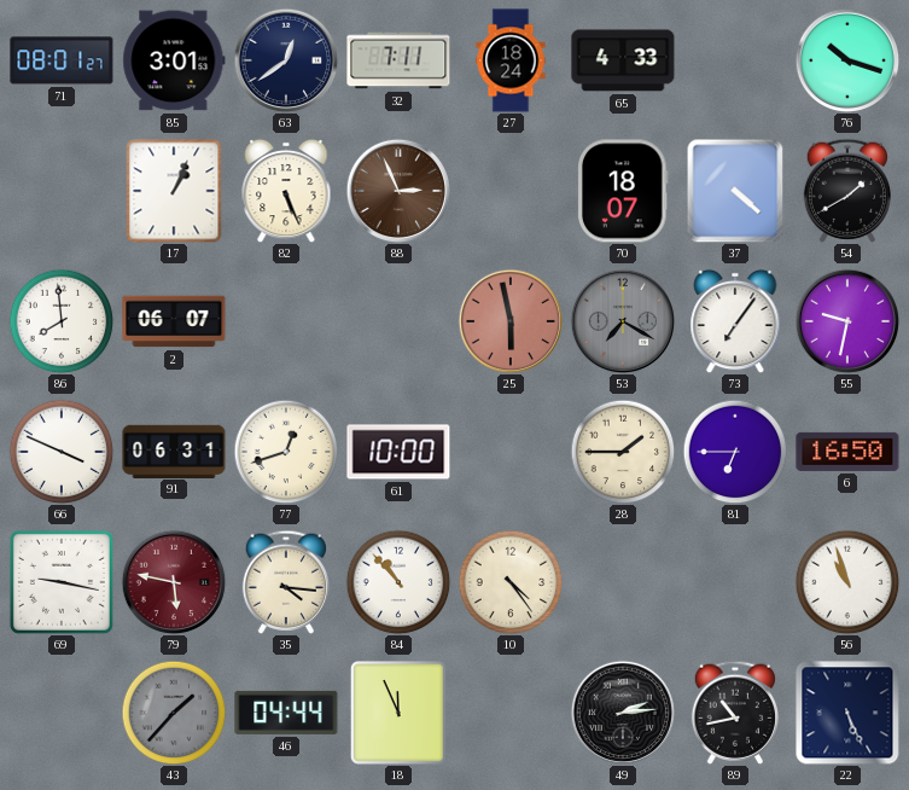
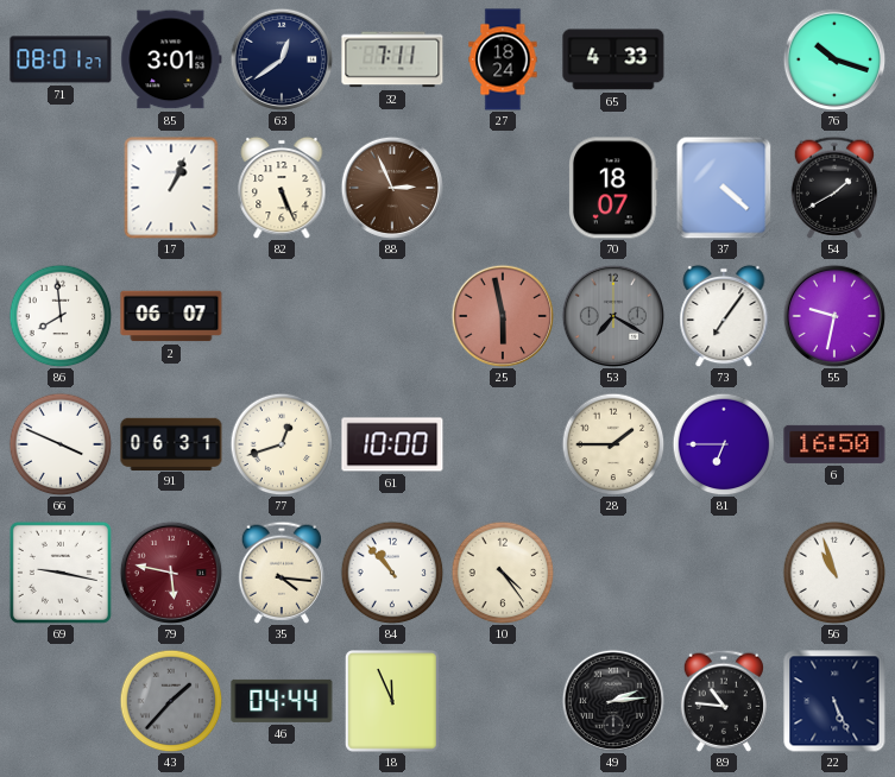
89: 10:43 -> 10:46
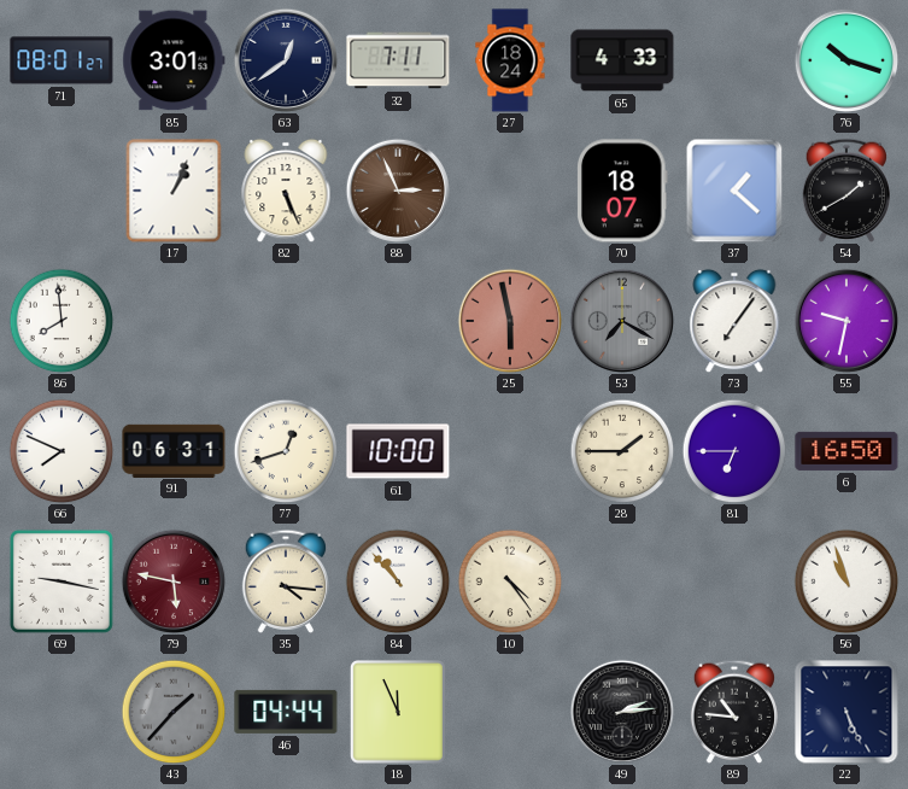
37: 4:22 -> 1:22
2: 06:07 -> none
66: 3:49 -> 7:49
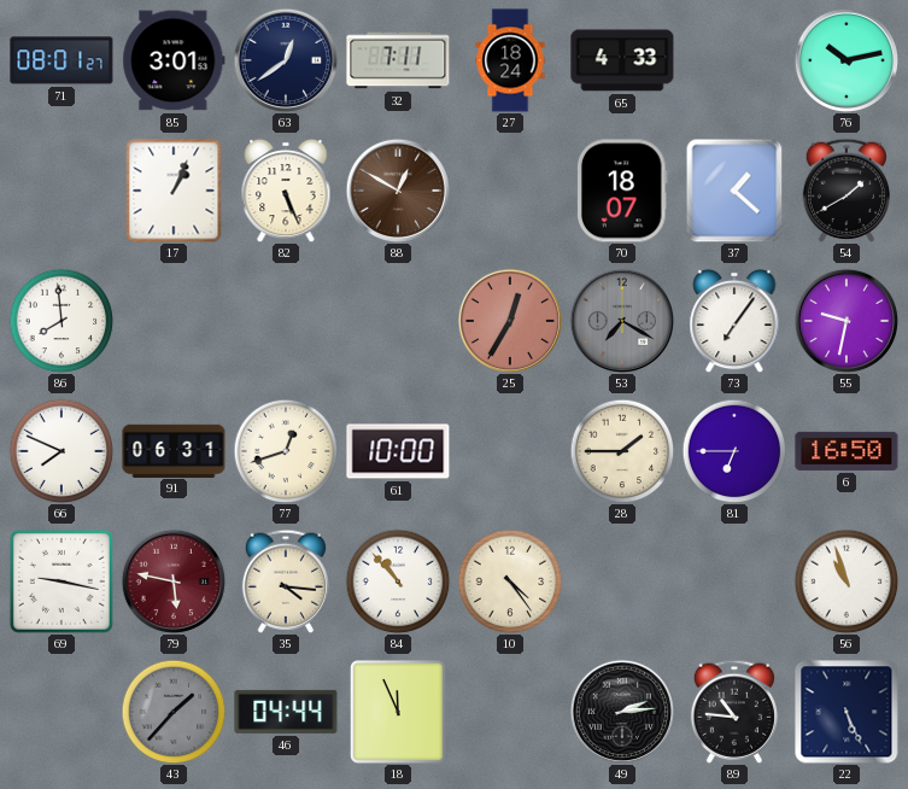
76: 10:18 -> 10:13
88: 2:56 -> 12:50
25: 5:58 -> 12:35
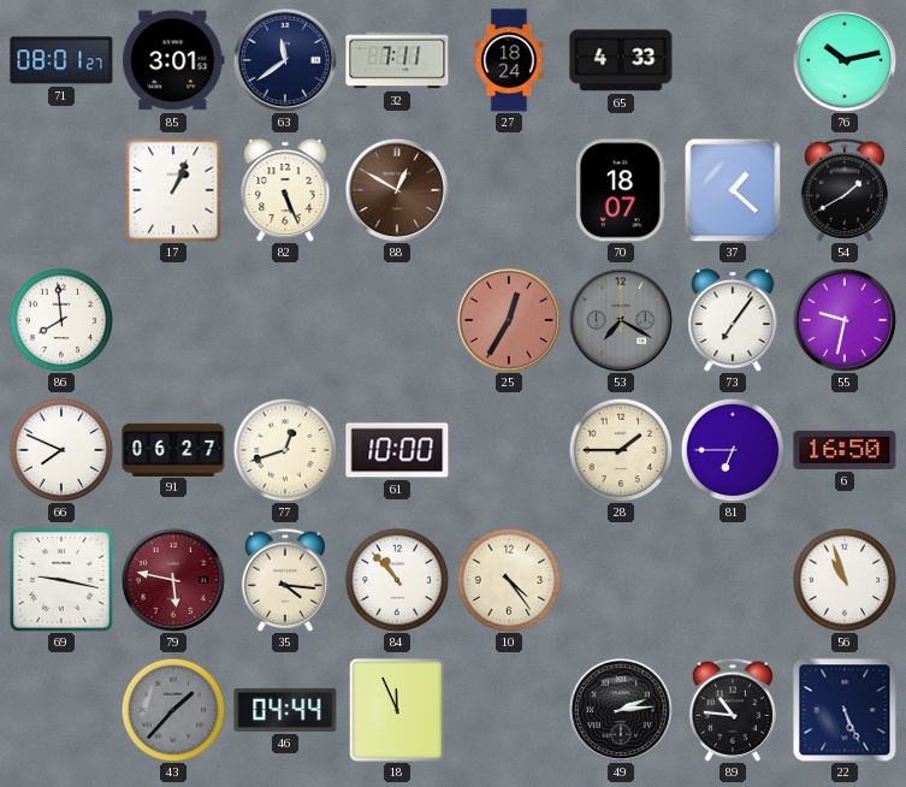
63: 12:39 -> 11:39
91: 06:31 -> 06:27
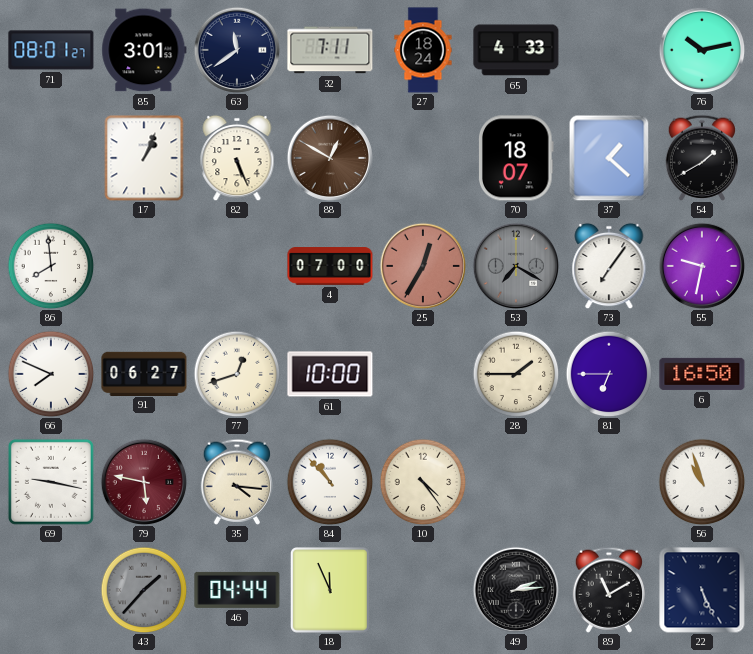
4: none -> 07:00
89: 10:46 -> 11:10
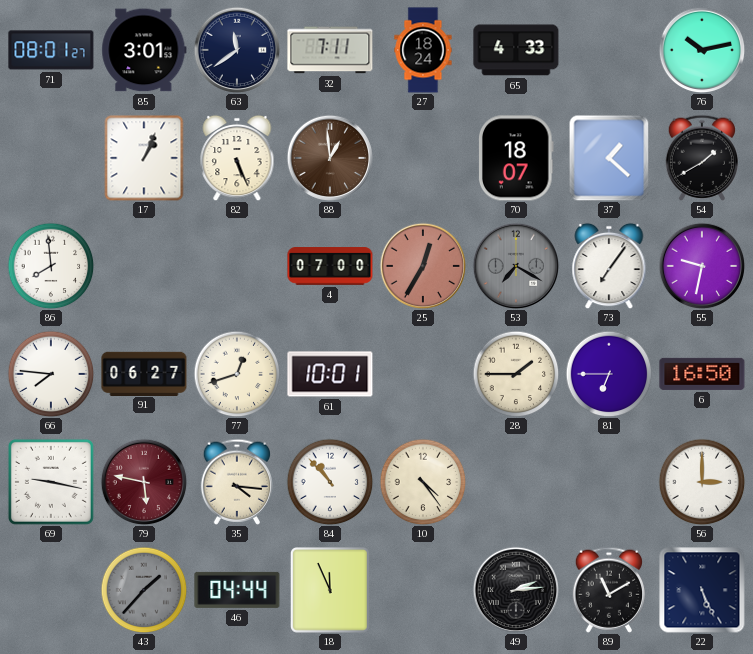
88: 12:50 -> 12:59
66: 7:49 -> 7:46
61: 10:00 -> 10:01
56: 10:57 -> 3:00
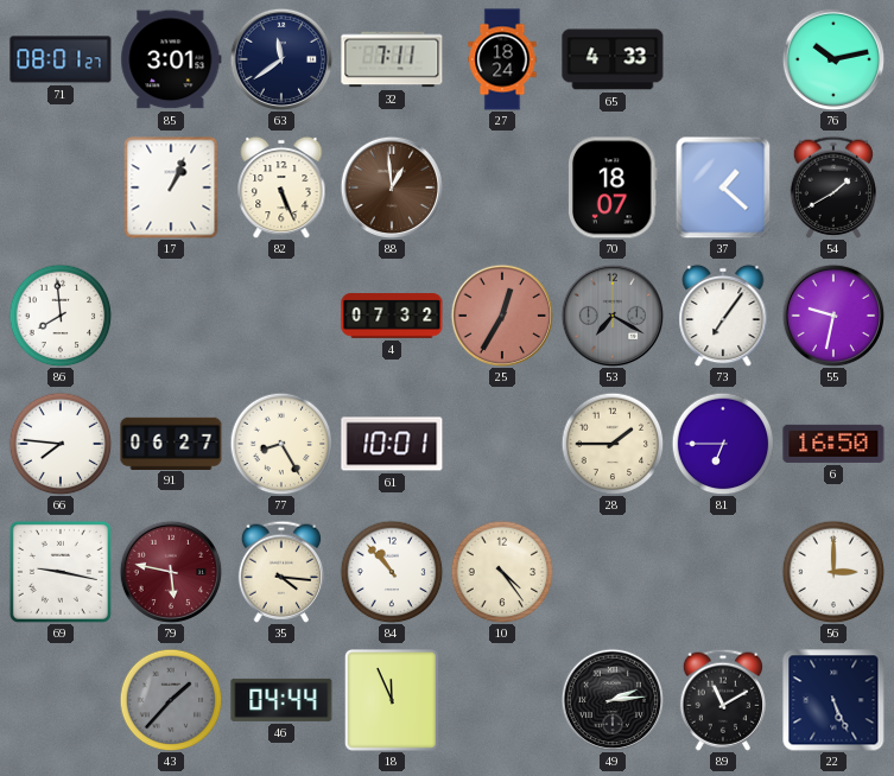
4: 07:00 -> 07:32
77: 12:42 -> 8:25
